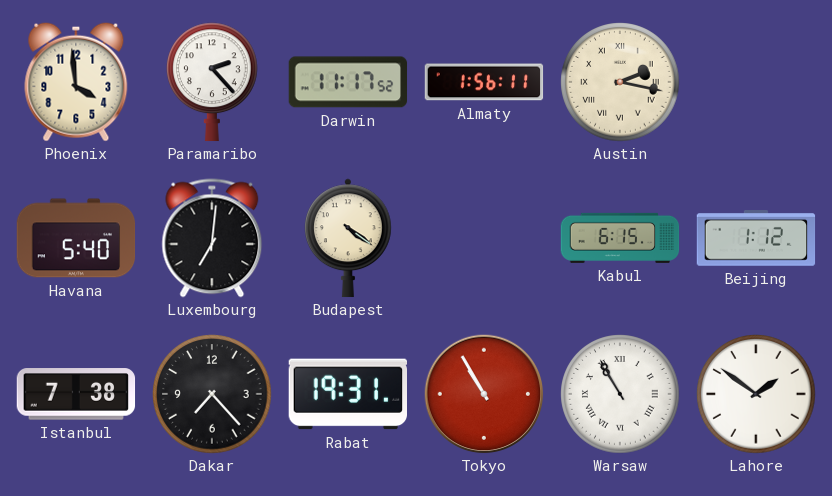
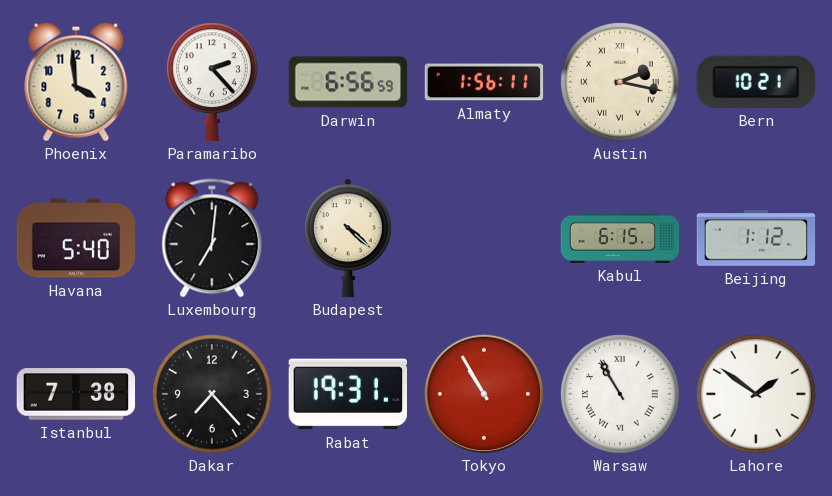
Darwin: 11:17 -> 6:56
Bern: none -> 10:21
Budapest: 4:21 -> 4:22
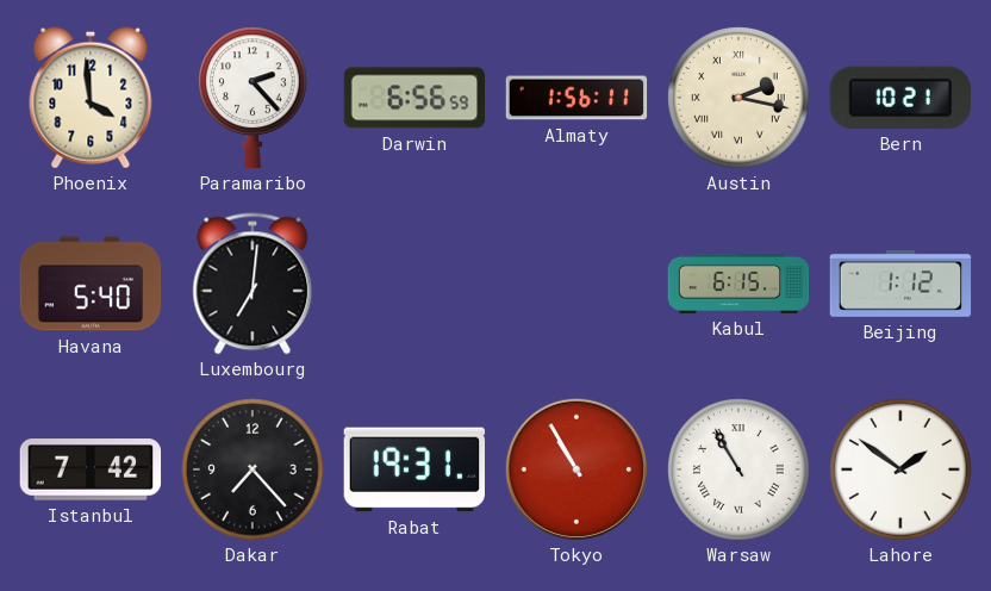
Budapest: 4:22 -> none
Istanbul: 7:38 -> 7:42
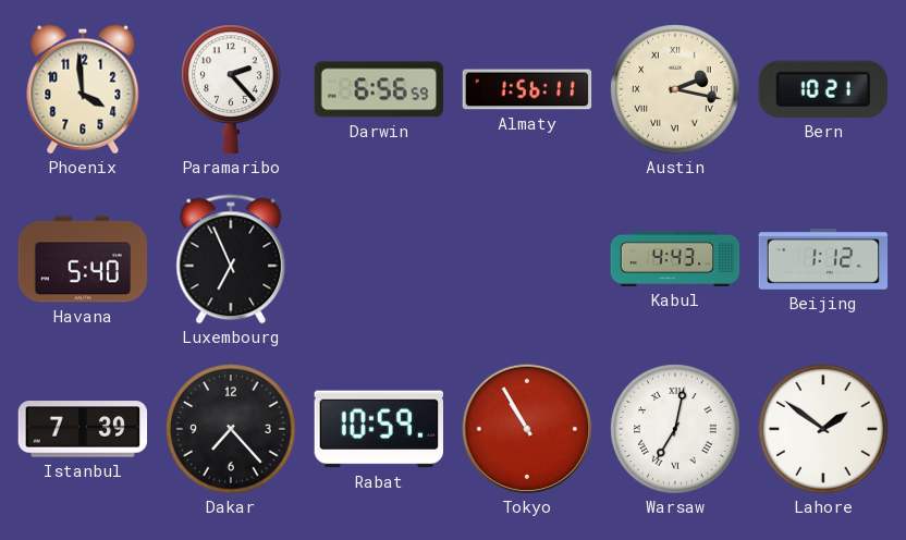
Luxembourg: 7:01 -> 6:56
Kabul: 6:15 -> 4:43
Istanbul: 7:42 -> 7:39
Rabat: 19:31 -> 10:59
Warsaw: 10:55 -> 7:02
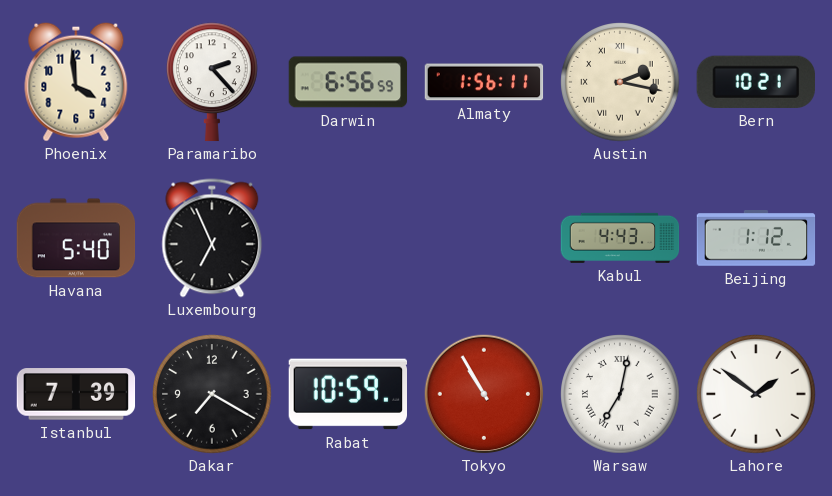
Dakar: 7:23 -> 7:20
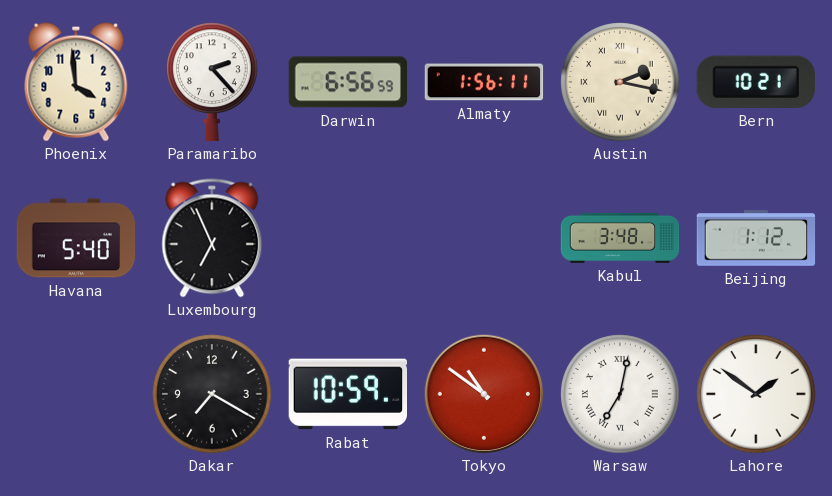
Kabul: 4:43 -> 3:48
Istanbul: 7:39 -> none
Tokyo: 10:55 -> 10:51
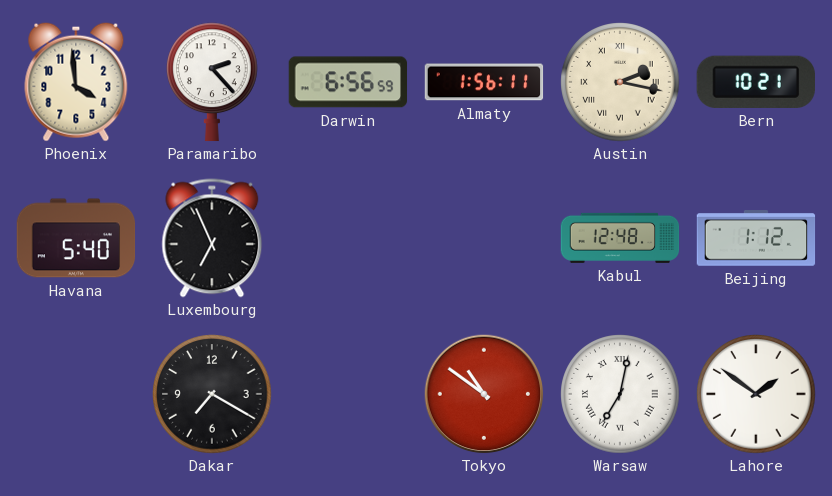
Kabul: 3:48 -> 12:48
Rabat: 10:59 -> none
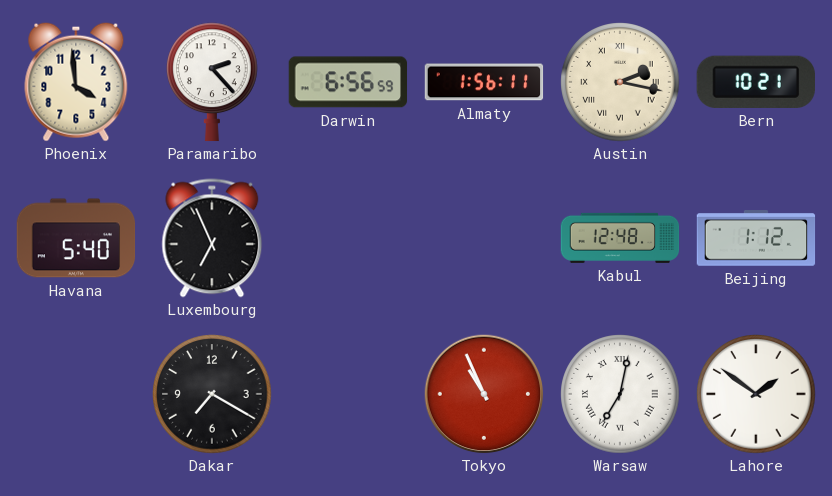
Tokyo: 10:51 -> 10:56
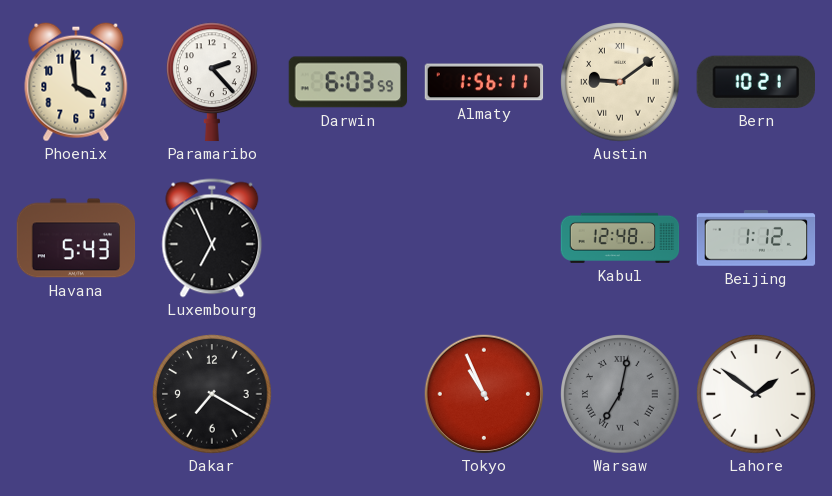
Darwin: 6:56 -> 6:03
Austin: 2:17 -> 9:09
Havana: 5:40 -> 5:43
Warsaw dial: white -> grey
